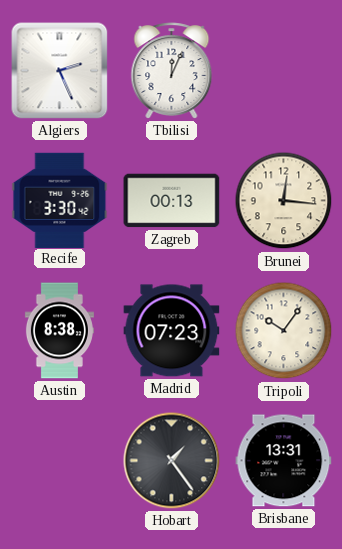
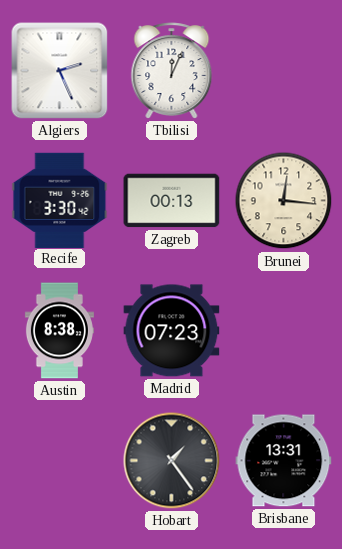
Tripoli: 10:06 -> none
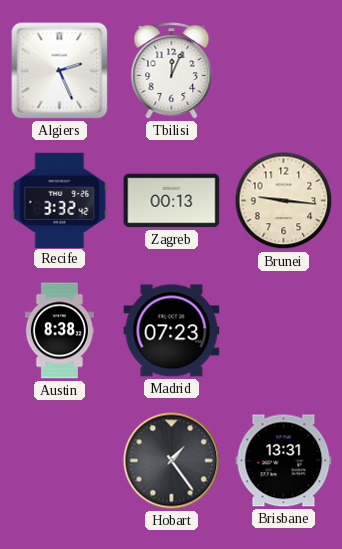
Recife: 3:30 -> 3:32
Brunei: 12:16 -> 9:16
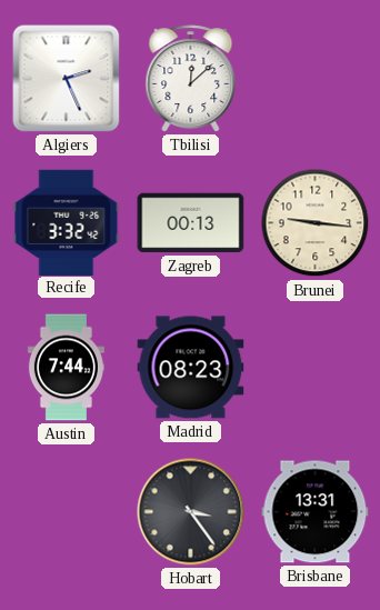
Tbilisi: 12:04 -> 12:08
Austin: 8:38 -> 7:44
Madrid: 07:23 -> 08:23
Hobart: 1:24 -> 3:24
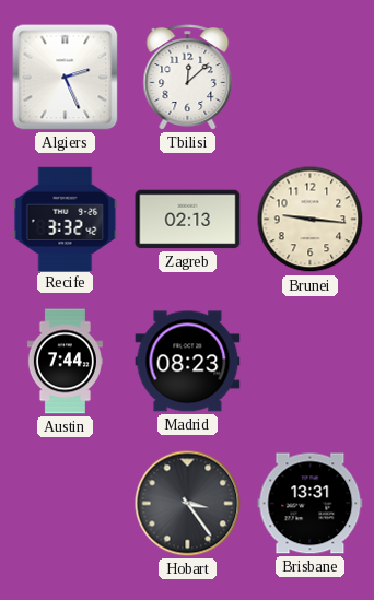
Zagreb: 00:13 -> 02:13
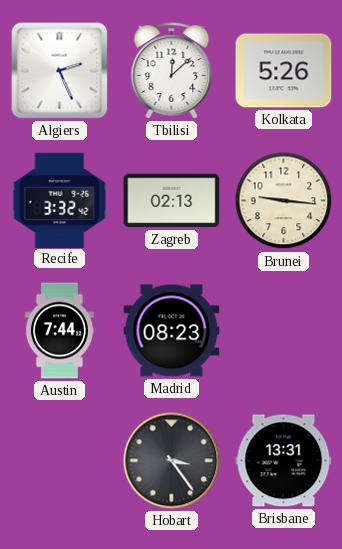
Kolkata: none -> 5:26
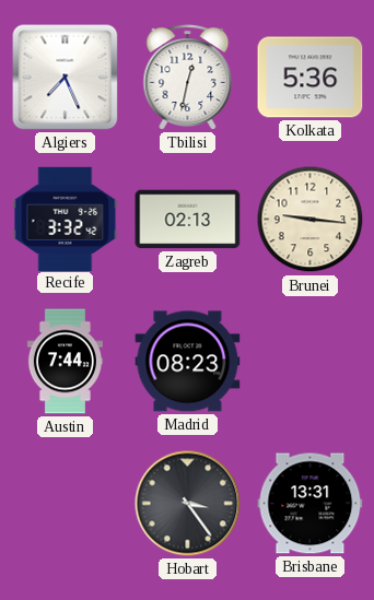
Algiers: 2:26 -> 7:26
Tbilisi: 12:08 -> 12:32
Kolkata: 5:26 -> 5:36
